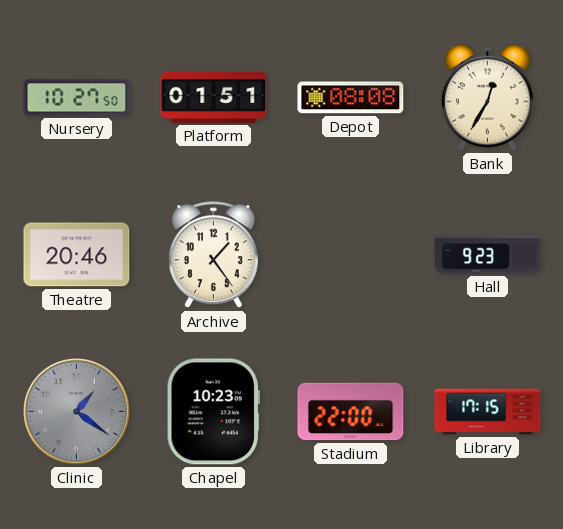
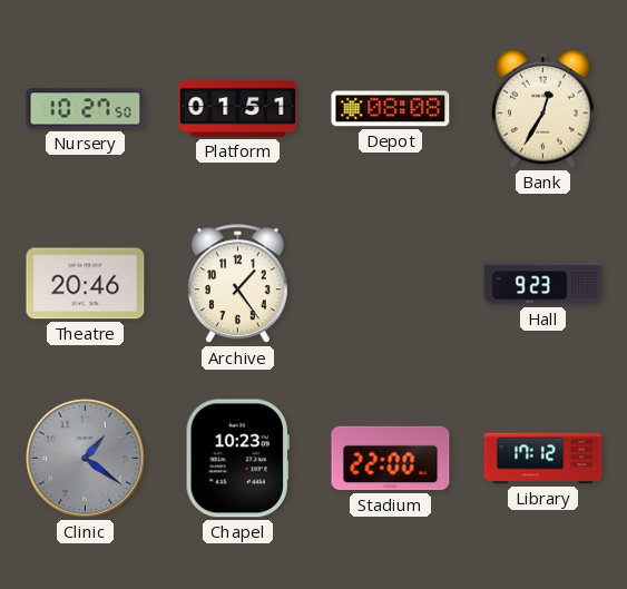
Library: 17:15 -> 17:12
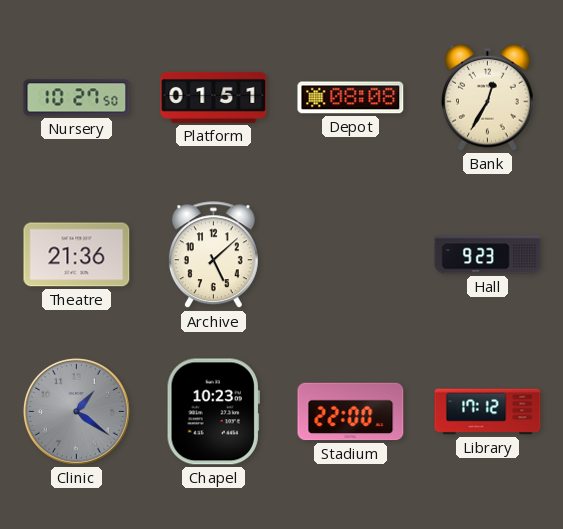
Theatre: 20:46 -> 21:36
Archive: 1:24 -> 5:08
